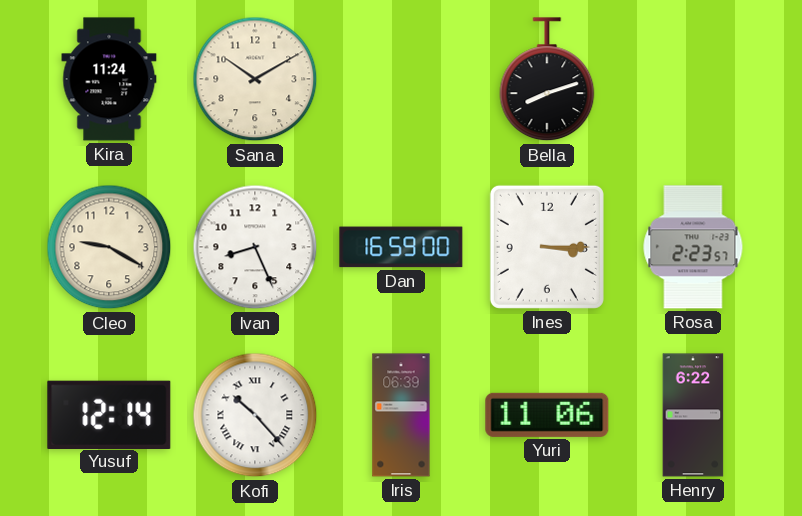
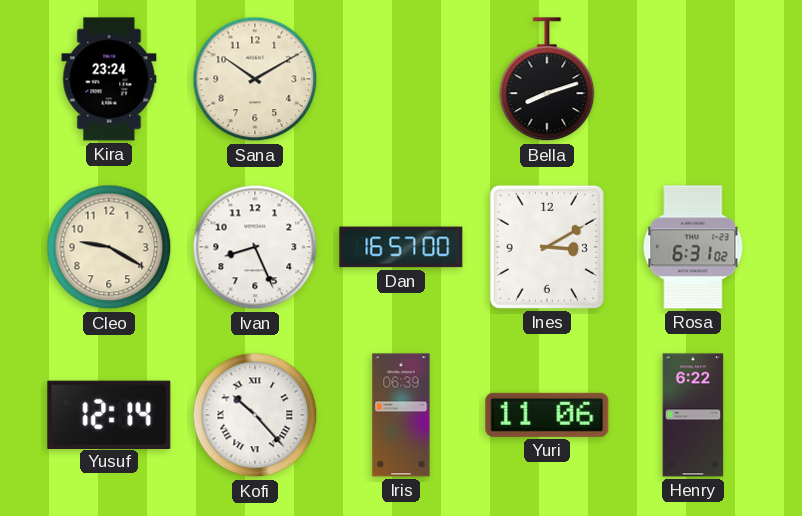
Kira: 11:24 -> 23:24
Dan: 16:59 -> 16:57
Ines: 3:15 -> 3:10
Rosa: 2:23 -> 6:31
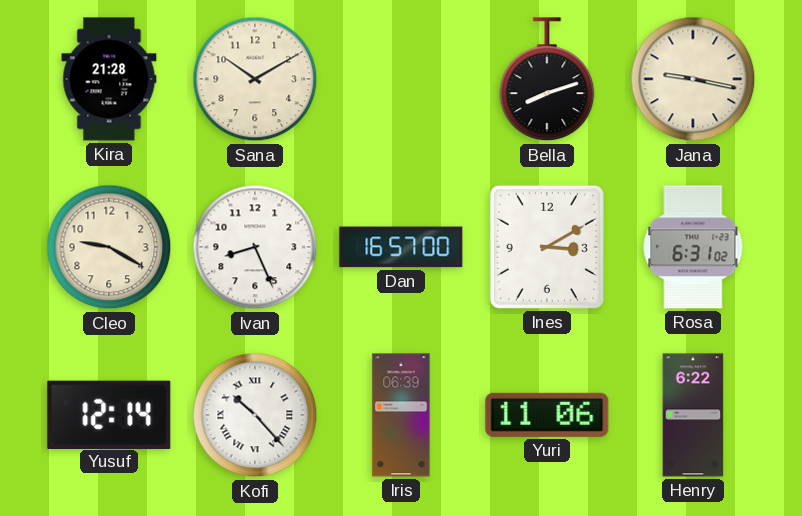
Kira: 23:24 -> 21:28
Jana: none -> 9:17
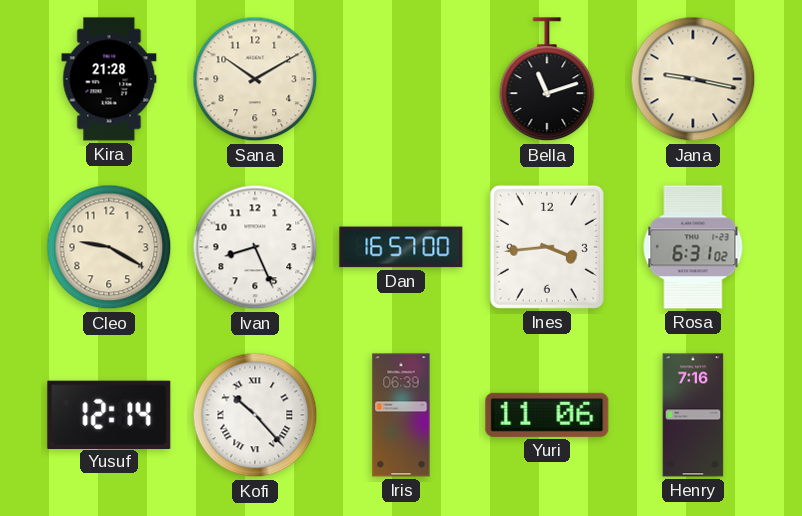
Bella: 8:12 -> 11:12
Ines: 3:10 -> 3:44
Henry: 6:22 -> 7:16
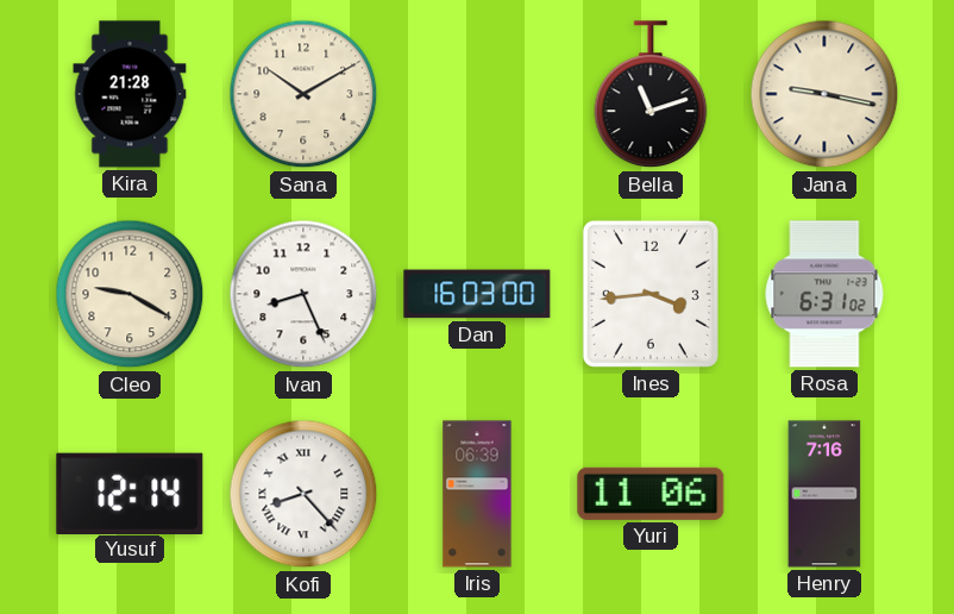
Dan: 16:57 -> 16:03
Kofi: 10:23 -> 8:23
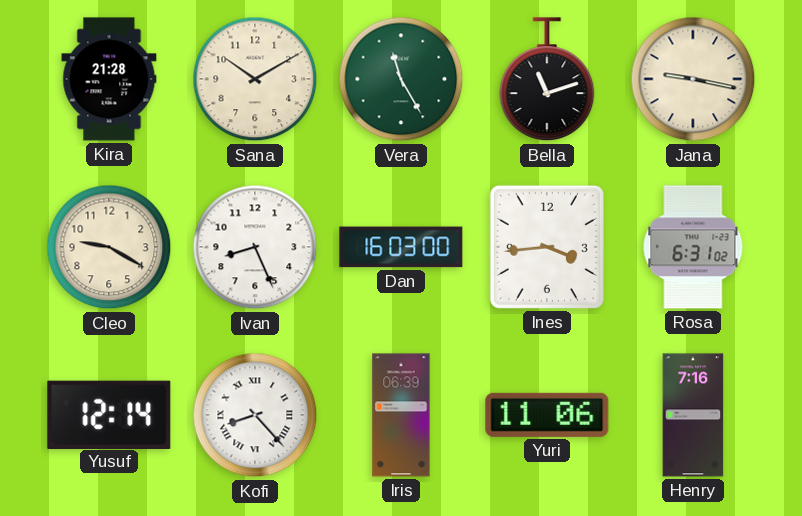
Vera: none -> 11:25
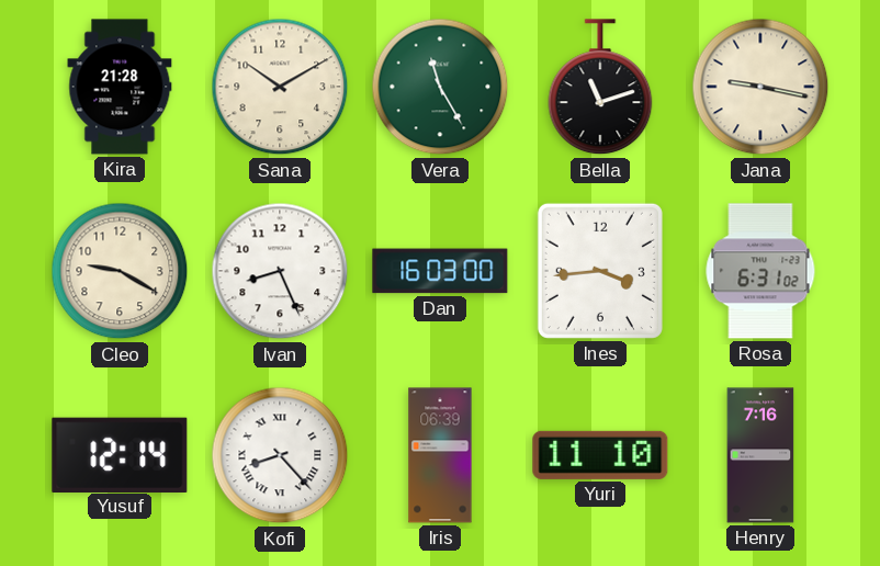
Yuri: 11:06 -> 11:10
